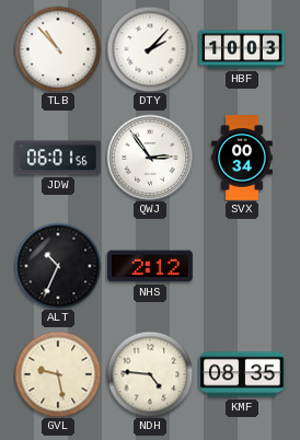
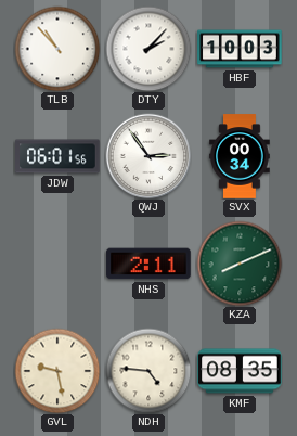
ALT: 10:34 -> none
NHS: 2:12 -> 2:11
KZA: none -> 8:11
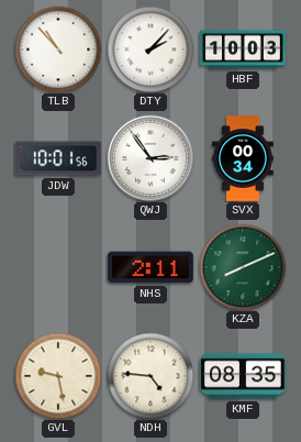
JDW: 06:01 -> 10:01
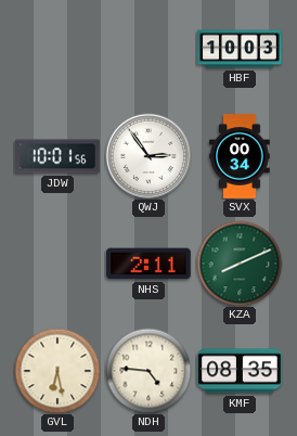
TLB: 10:53 -> none
DTY: 2:07 -> none
GVL: 9:28 -> 6:28
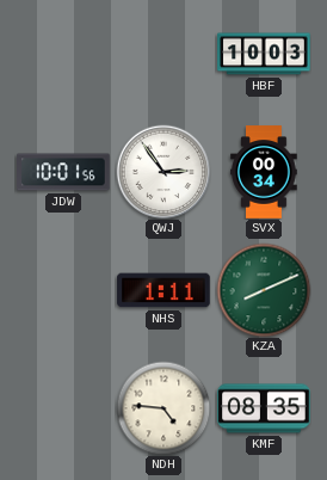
NHS: 2:11 -> 1:11
GVL: 6:28 -> none
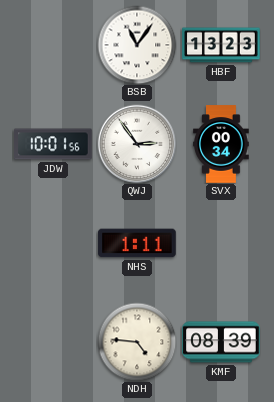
BSB: none -> 11:06
HBF: 10:03 -> 13:23
KZA: 8:11 -> none
KMF: 08:35 -> 08:39
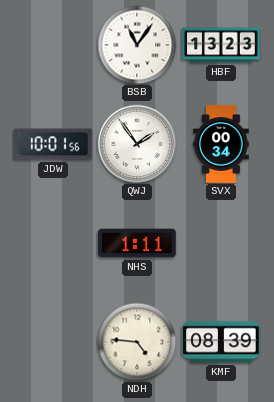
QWJ: 2:54 -> 1:54
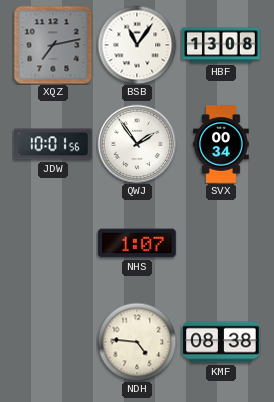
XQZ: none -> 7:13
HBF: 13:23 -> 13:08
NHS: 1:11 -> 1:07
KMF: 08:39 -> 08:38
